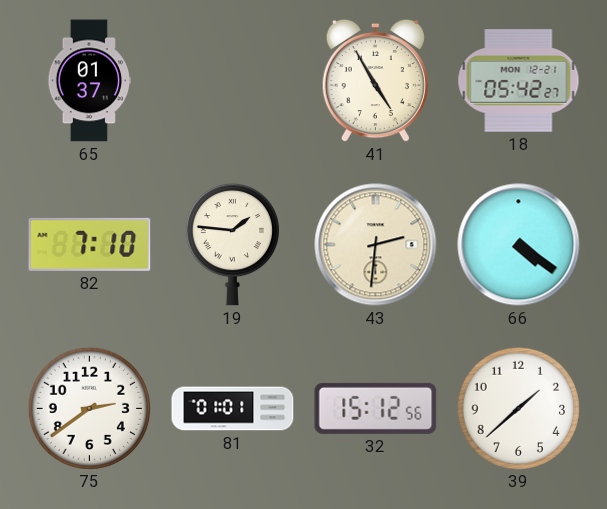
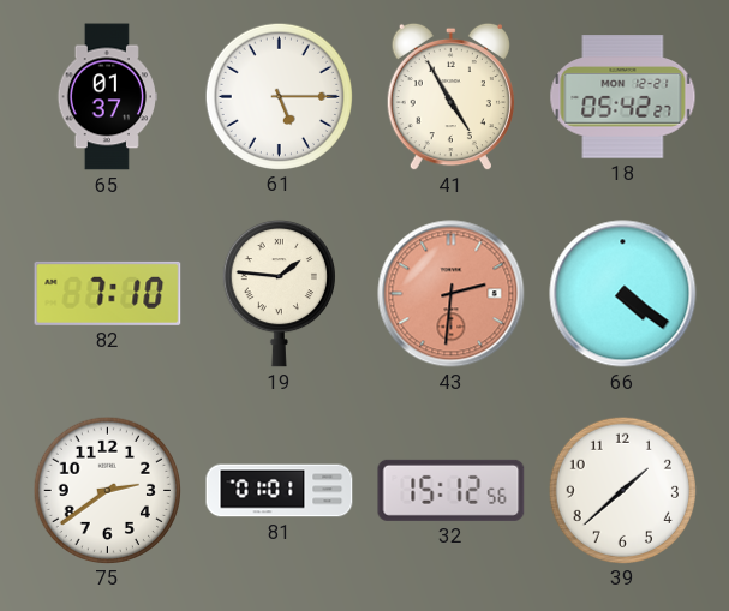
61: none -> 5:15
43 dial: cream -> salmon
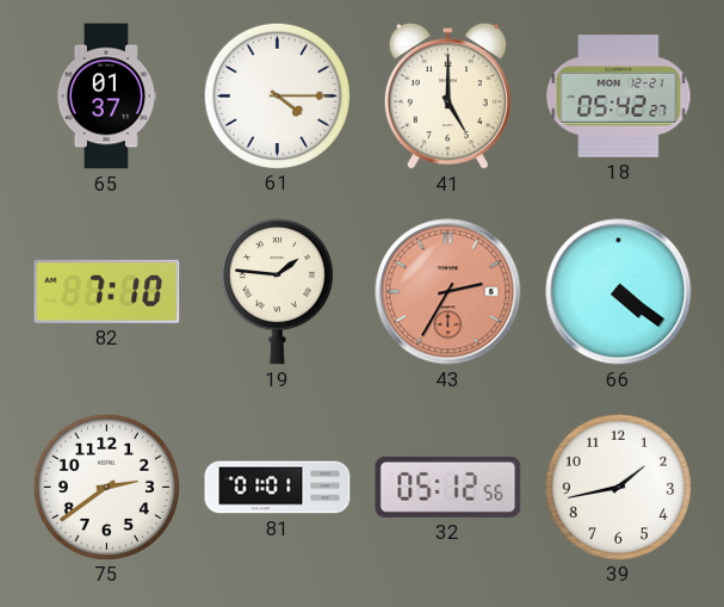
61: 5:15 -> 4:15
41: 4:55 -> 5:00
43: 2:31 -> 2:35
32: 15:12 -> 05:12
39: 1:38 -> 1:43
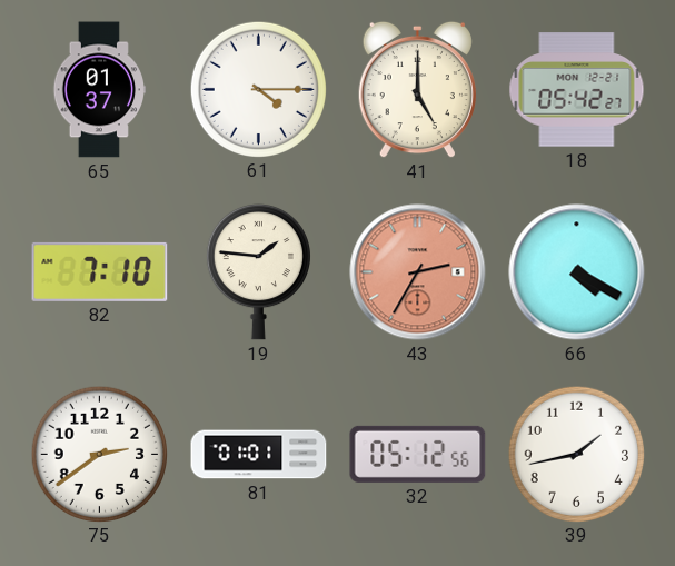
66: 4:21 -> 4:20
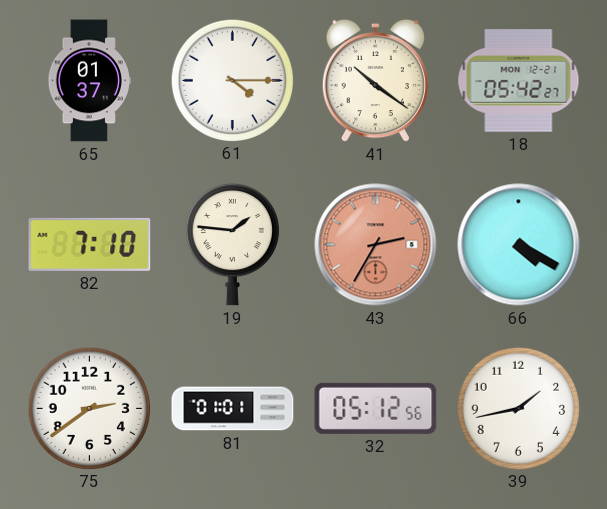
41: 5:00 -> 10:21
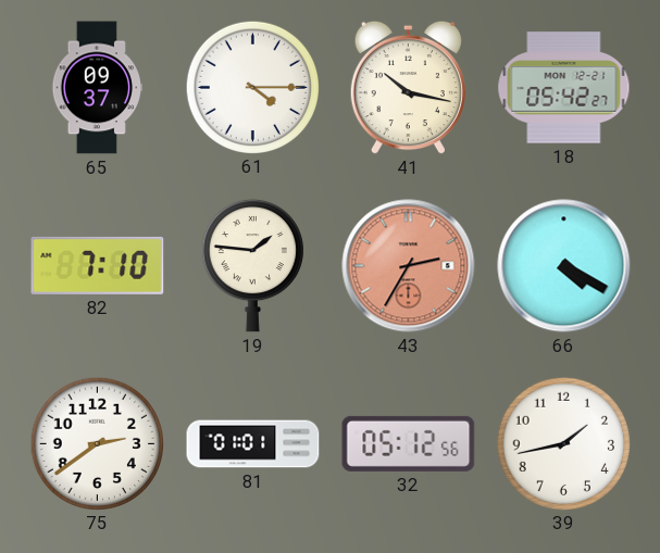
65: 01:37 -> 09:37
41: 10:21 -> 10:17
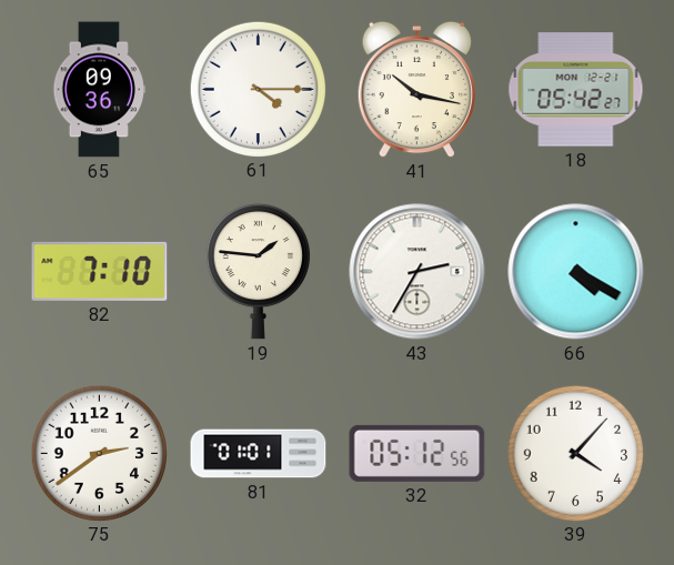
65: 09:37 -> 09:36
43 dial: salmon -> white
39: 1:43 -> 4:07
